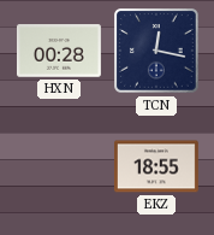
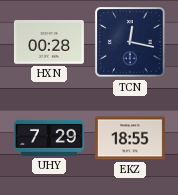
UHY: none -> 7:29
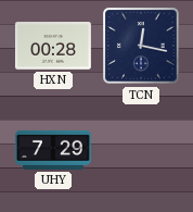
EKZ: 18:55 -> none
